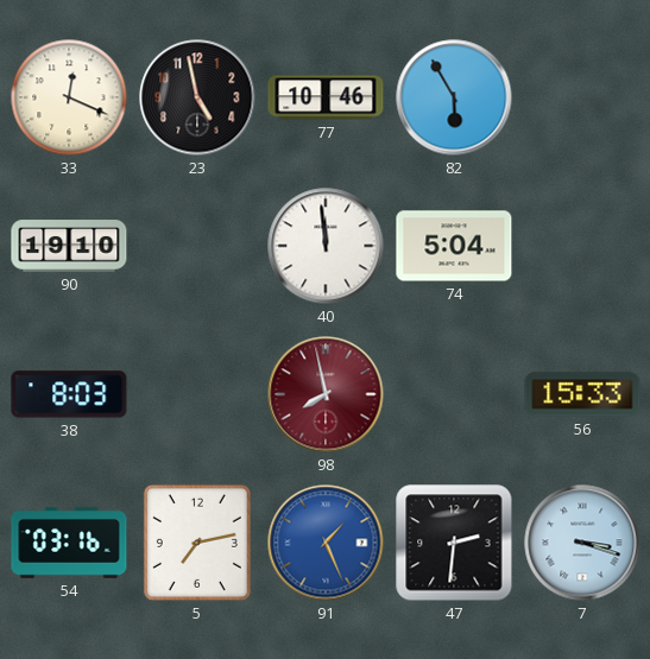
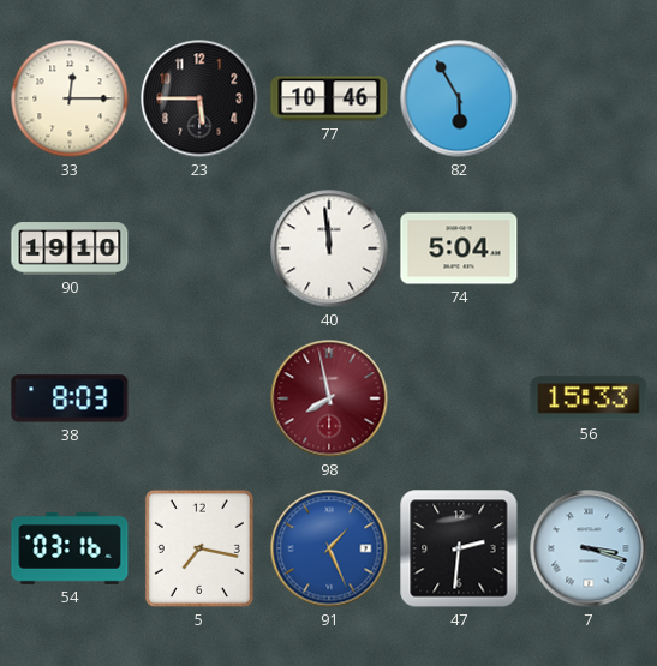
33: 12:19 -> 12:15
23: 4:58 -> 5:45
5: 7:13 -> 7:17
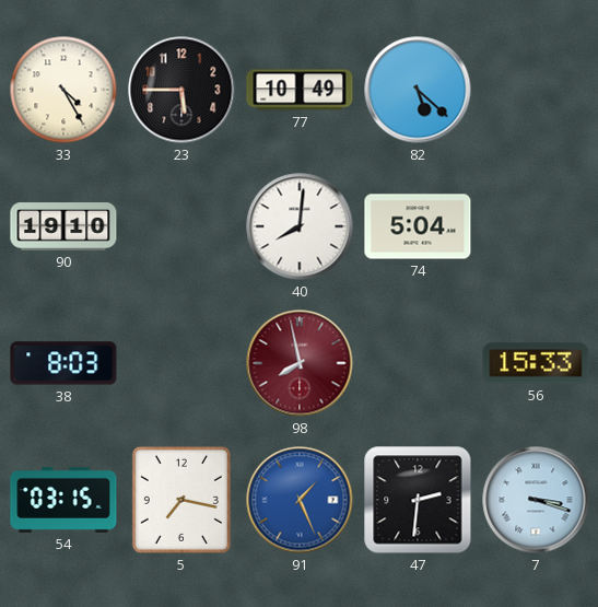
33: 12:15 -> 4:25
77: 10:46 -> 10:49
82: 5:55 -> 5:22
40: 11:59 -> 8:01
54: 03:16 -> 03:15
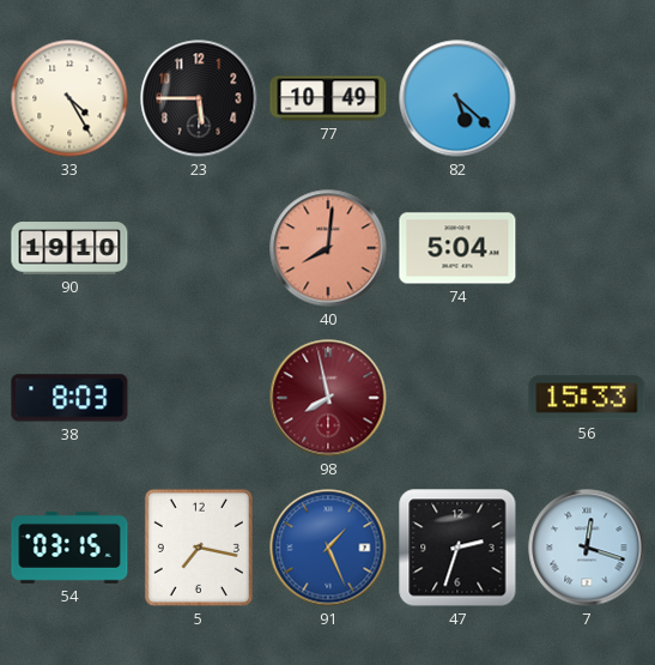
40 dial: white -> salmon
47: 2:31 -> 2:33
7: 3:18 -> 12:18
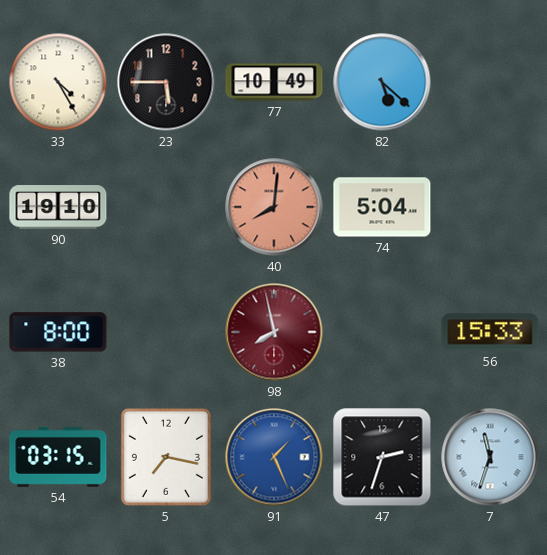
38: 8:03 -> 8:00
7: 12:18 -> 11:33
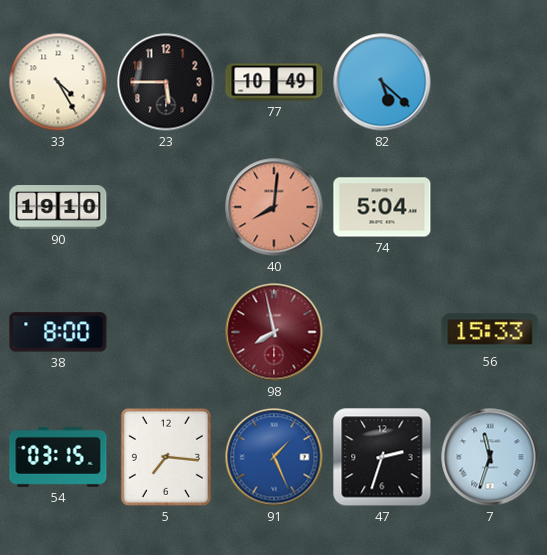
5: 7:17 -> 7:16
